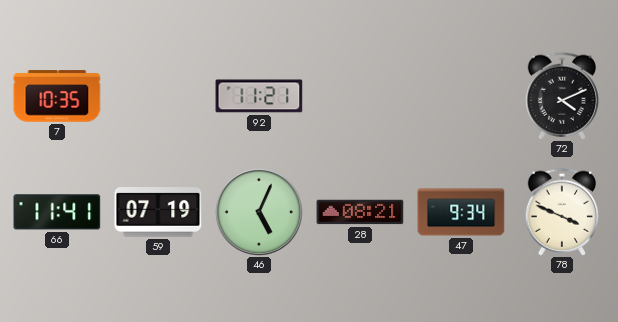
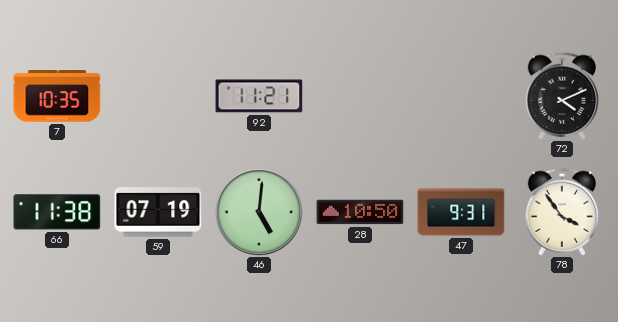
66: 11:41 -> 11:38
46: 5:04 -> 5:01
28: 08:21 -> 10:50
47: 9:34 -> 9:31
78: 3:49 -> 3:54
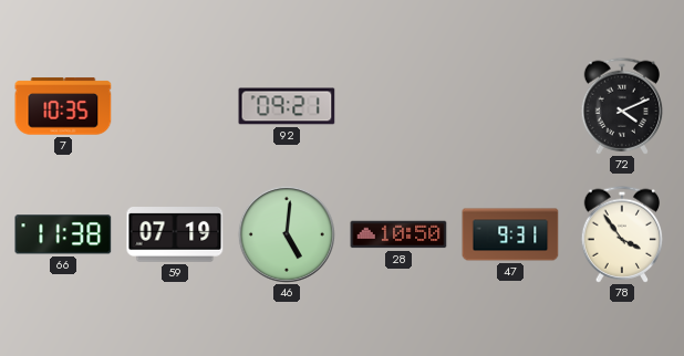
92: 11:21 -> 09:21
